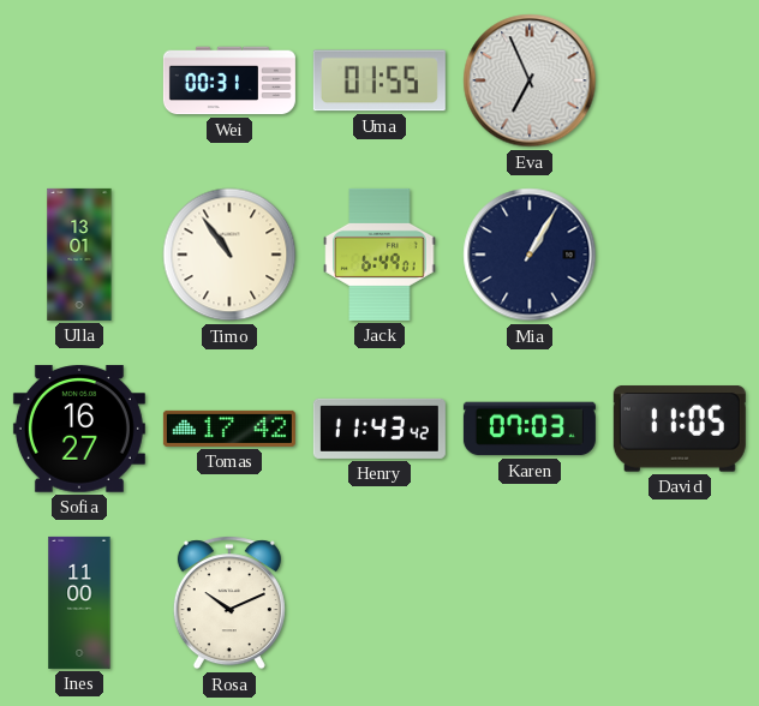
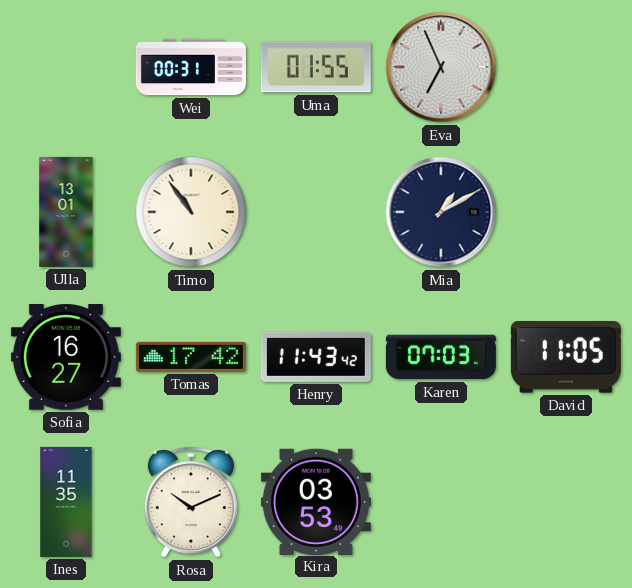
Jack: 6:49 -> none
Mia: 1:05 -> 1:10
Ines: 11:00 -> 11:35
Kira: none -> 03:53
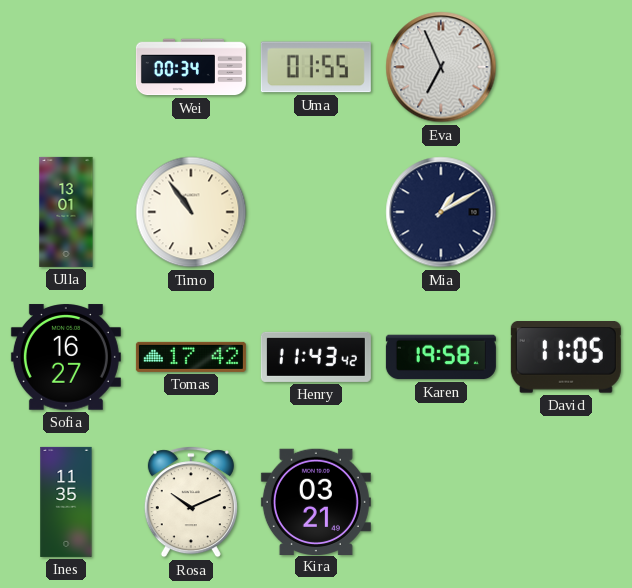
Wei: 00:31 -> 00:34
Karen: 07:03 -> 19:58
Kira: 03:53 -> 03:21
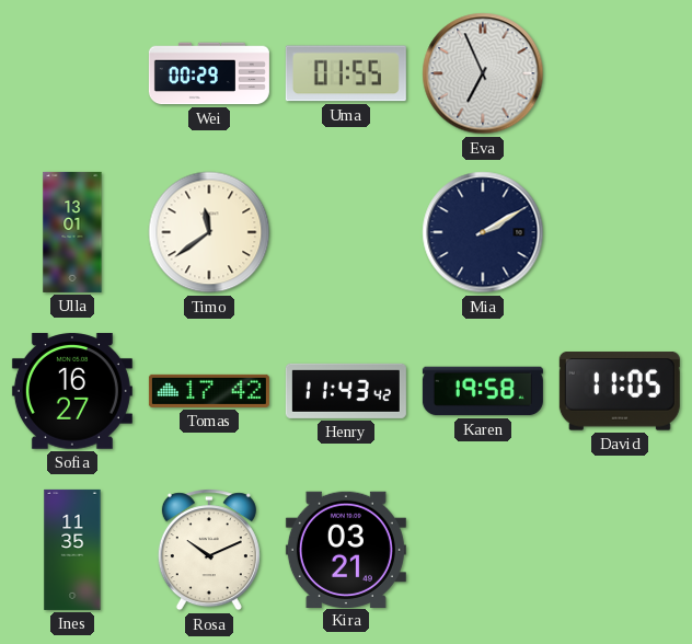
Wei: 00:34 -> 00:29
Timo: 10:54 -> 11:39
Mia: 1:10 -> 2:10
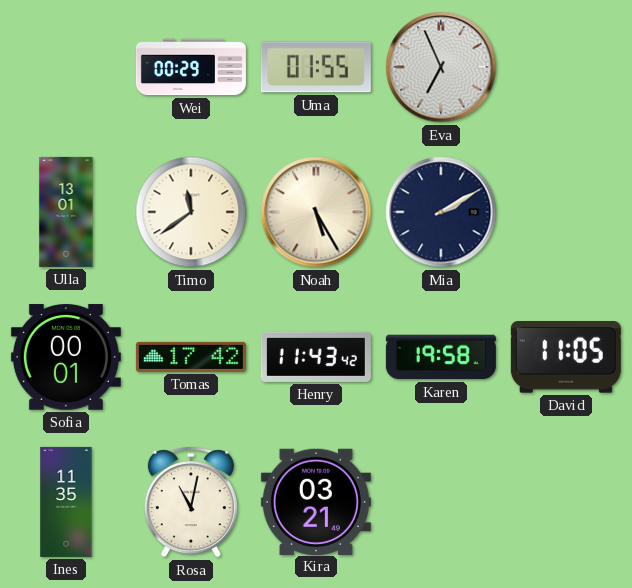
Noah: none -> 5:25
Sofia: 16:27 -> 00:01
Rosa: 10:11 -> 11:02
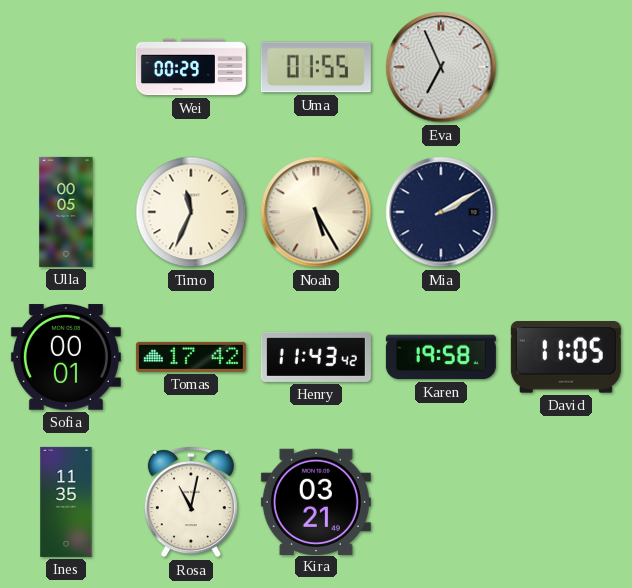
Ulla: 13:01 -> 00:05
Timo: 11:39 -> 11:34
